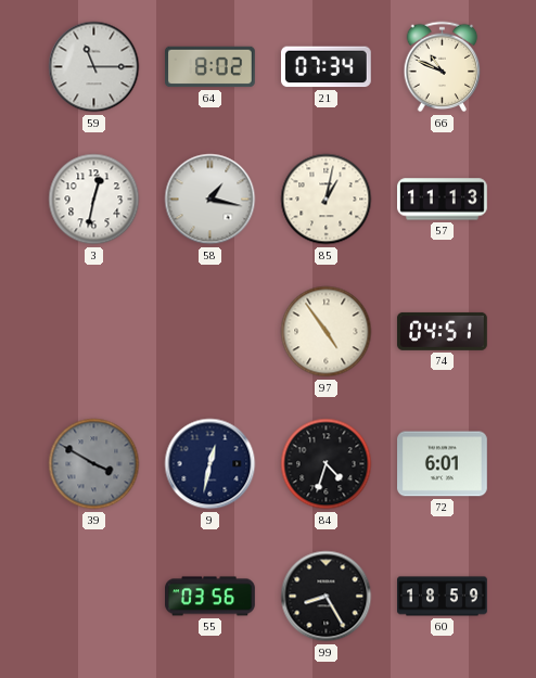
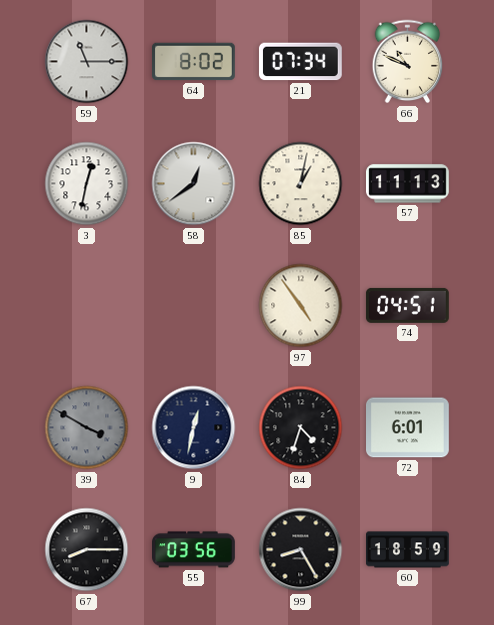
58: 1:17 -> 12:39
67: none -> 8:15
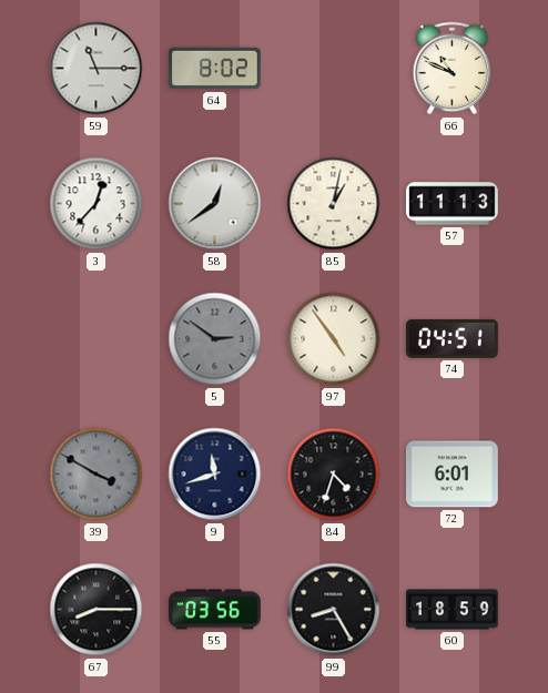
21: 07:34 -> none
3: 12:32 -> 12:37
5: none -> 2:51
9: 12:32 -> 11:42
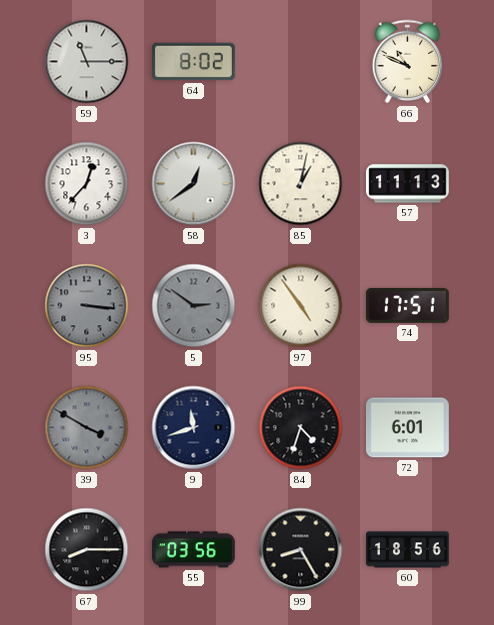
95: none -> 3:16
74: 04:51 -> 17:51
60: 18:59 -> 18:56
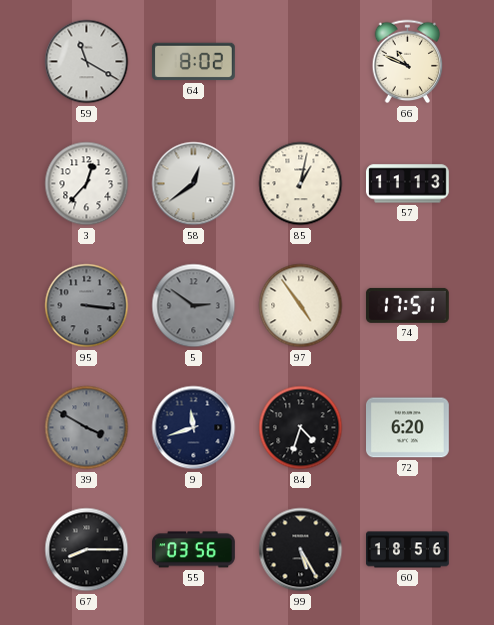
59: 11:15 -> 11:20
72: 6:01 -> 6:20
99: 8:25 -> 5:25
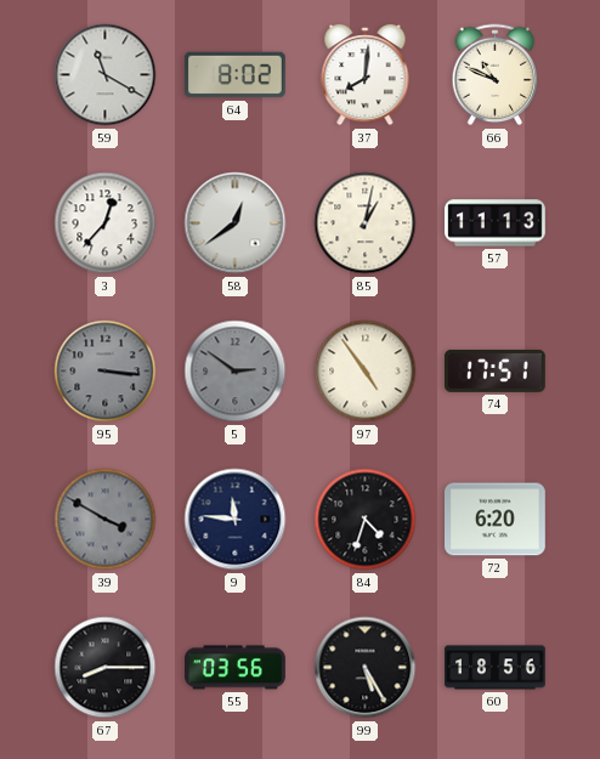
37: none -> 8:01
9: 11:42 -> 11:46
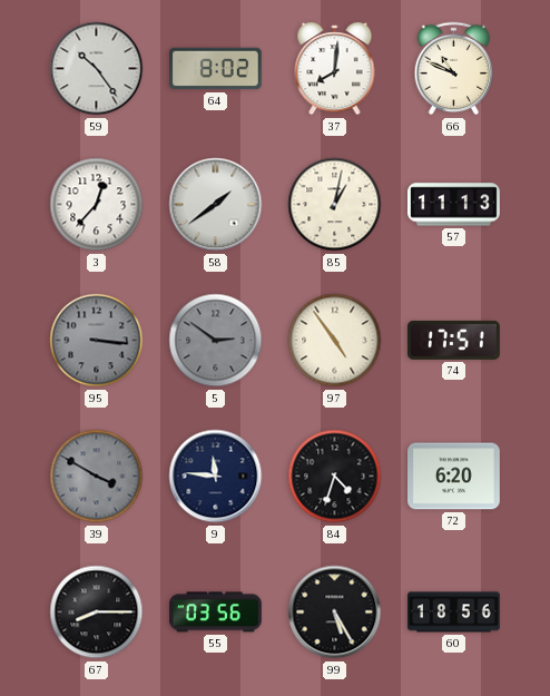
59: 11:20 -> 10:24
58: 12:39 -> 1:39
